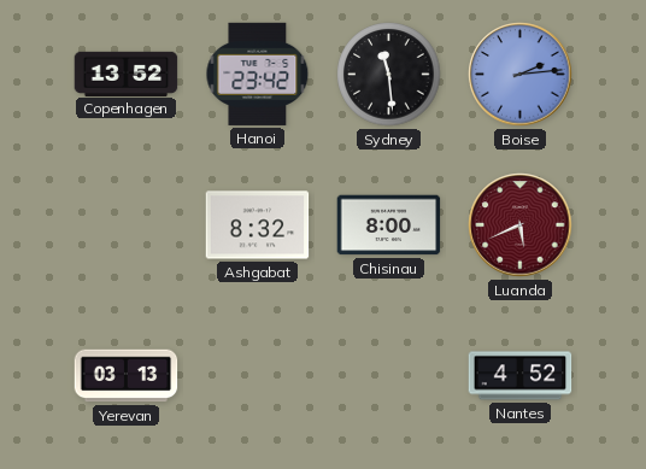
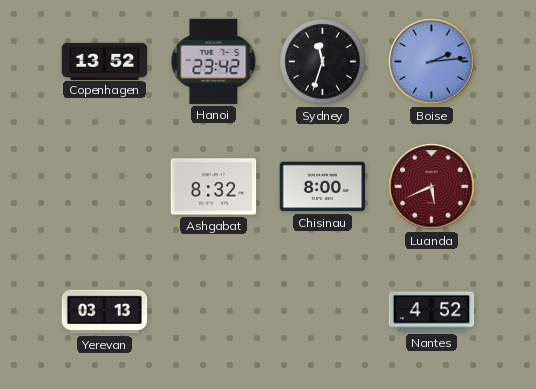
Sydney: 11:29 -> 11:33
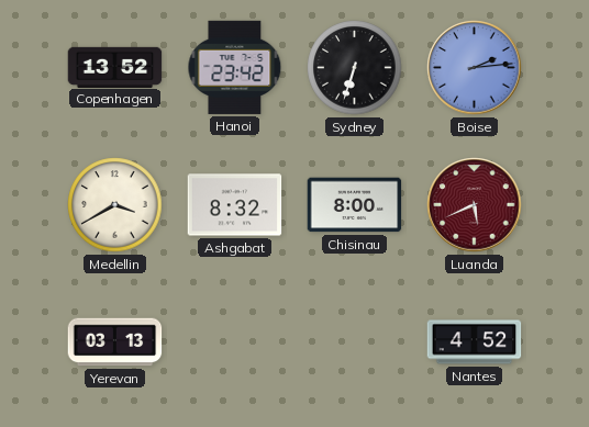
Sydney: 11:33 -> 6:33
Medellin: none -> 3:40
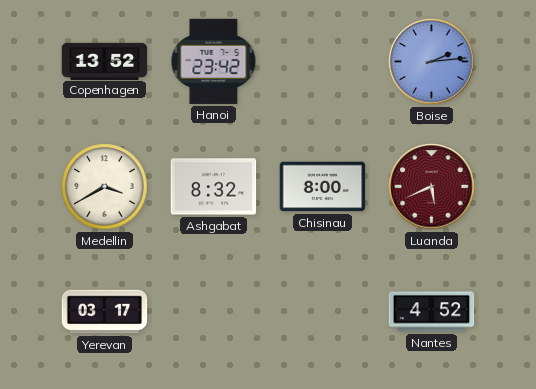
Sydney: 6:33 -> none
Yerevan: 03:13 -> 03:17
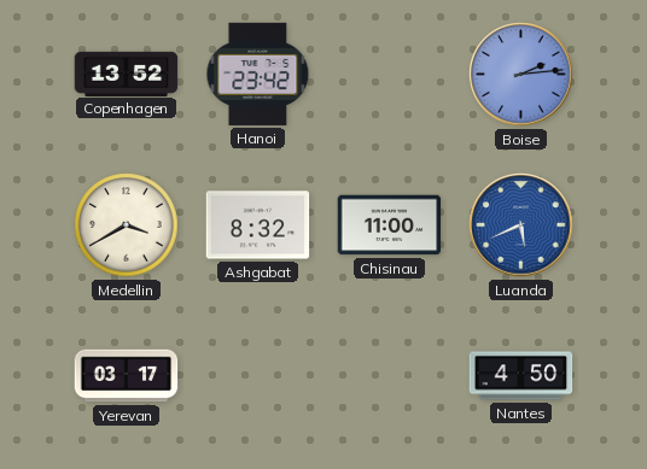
Chisinau: 8:00 -> 11:00
Luanda dial: burgundy -> blue
Nantes: 4:52 -> 4:50
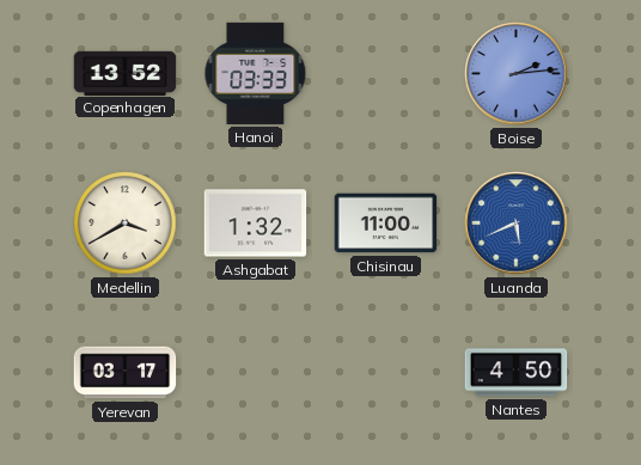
Hanoi: 23:42 -> 03:33
Ashgabat: 8:32 -> 1:32
